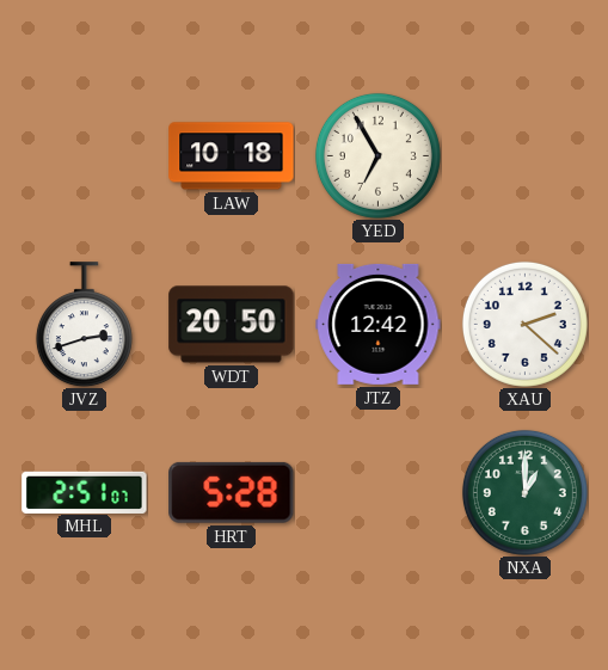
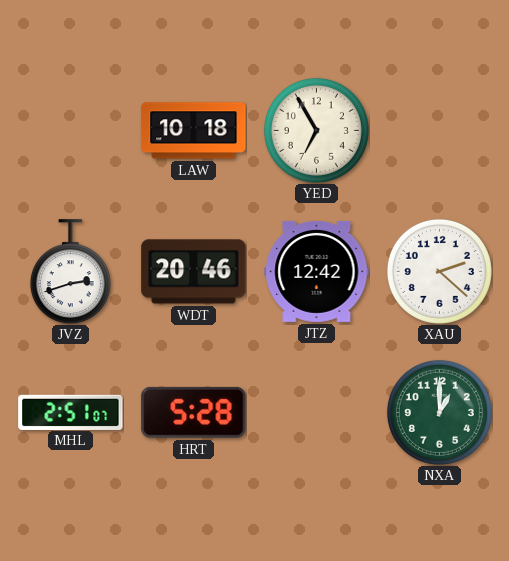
WDT: 20:50 -> 20:46
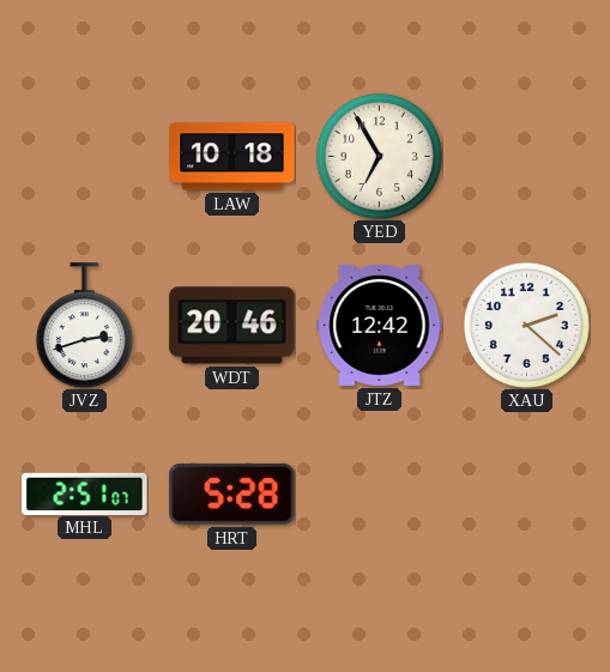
NXA: 1:00 -> none
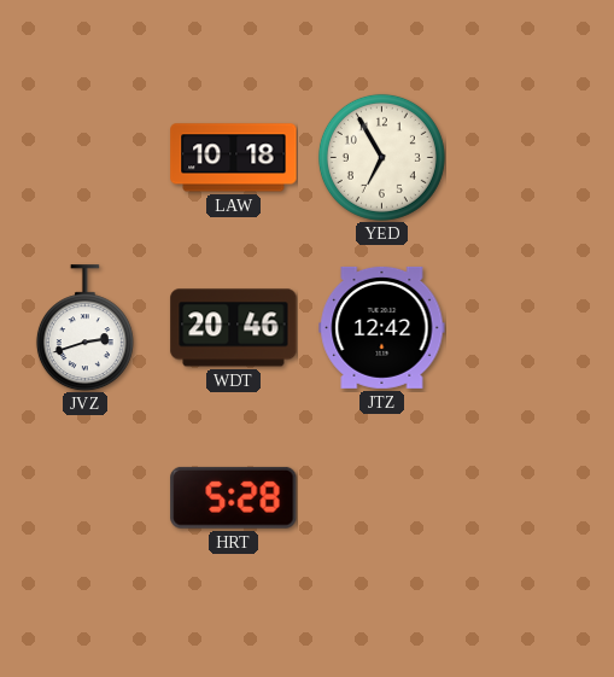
XAU: 2:22 -> none
MHL: 2:51 -> none
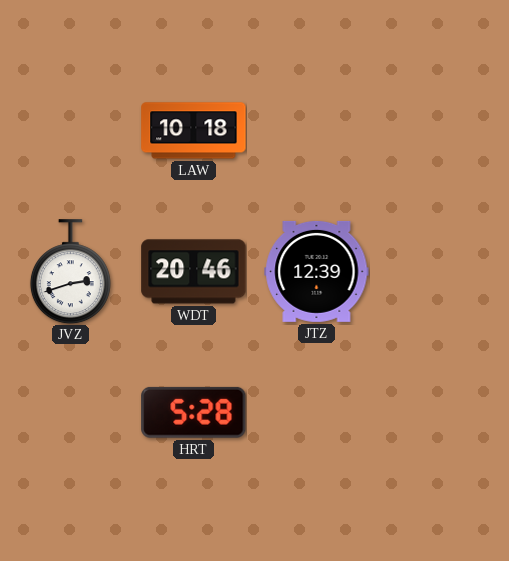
YED: 6:55 -> none
JTZ: 12:42 -> 12:39
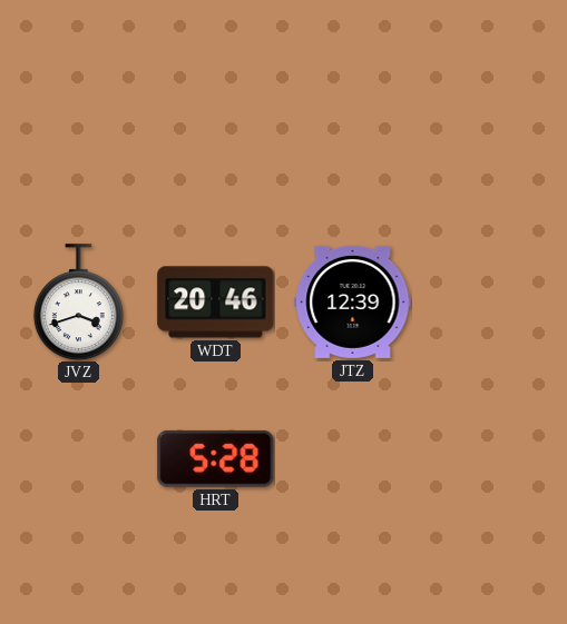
LAW: 10:18 -> none
JVZ: 2:42 -> 3:42
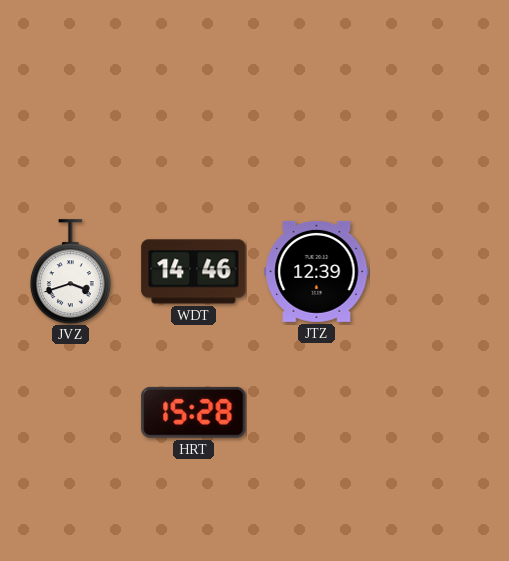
WDT: 20:46 -> 14:46
HRT: 5:28 -> 15:28
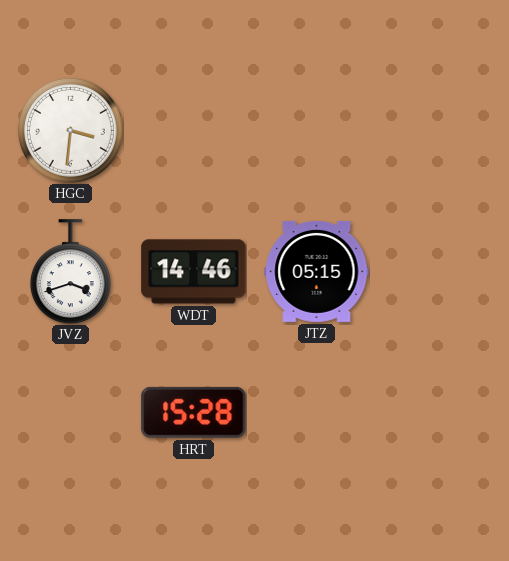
HGC: none -> 3:31
JTZ: 12:39 -> 05:15
